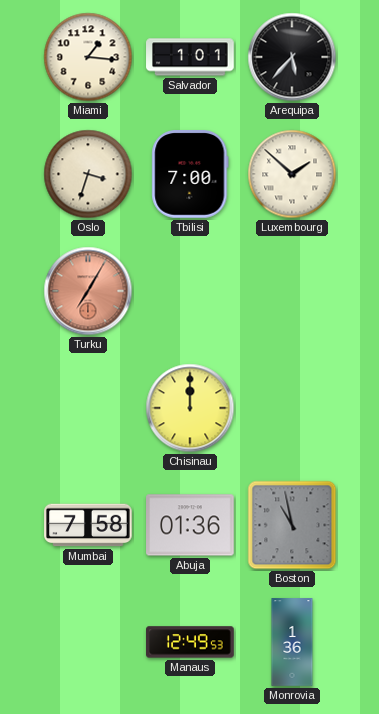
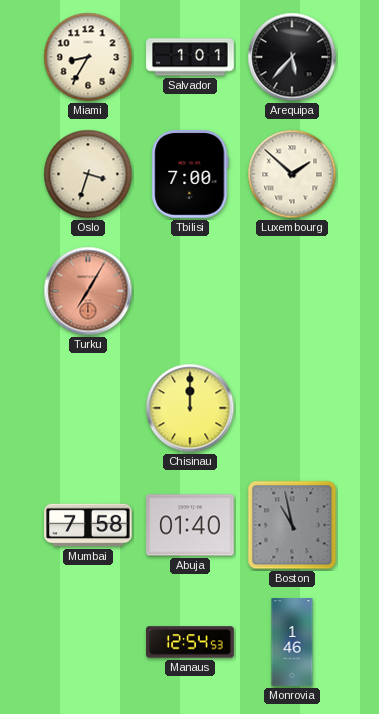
Miami: 1:16 -> 8:35
Abuja: 01:36 -> 01:40
Manaus: 12:49 -> 12:54
Monrovia: 1:36 -> 1:46
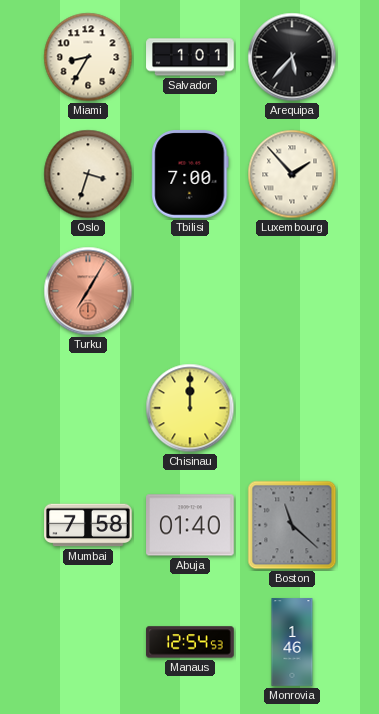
Luxembourg: 1:52 -> 1:53
Boston: 10:58 -> 11:22
